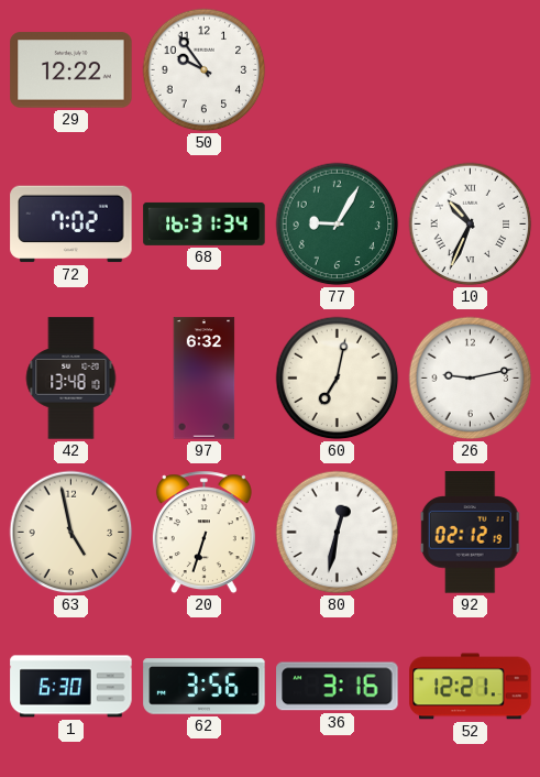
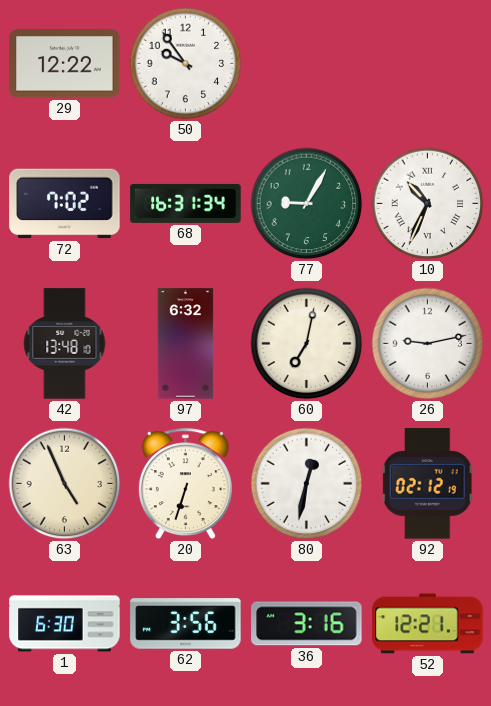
63: 4:58 -> 4:56
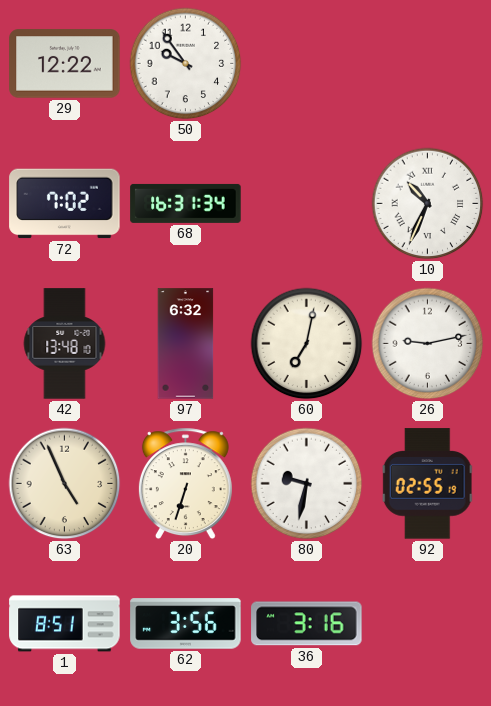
77: 9:05 -> none
80: 12:32 -> 9:32
92: 02:12 -> 02:55
1: 6:30 -> 8:51
52: 12:21 -> none
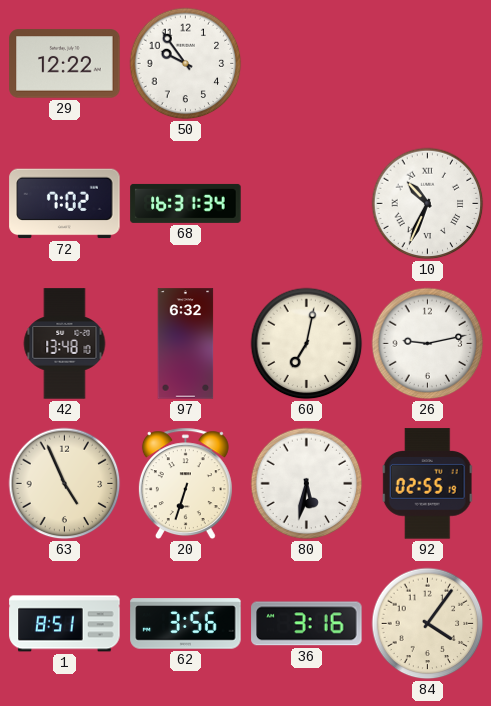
80: 9:32 -> 5:32
84: none -> 4:06
